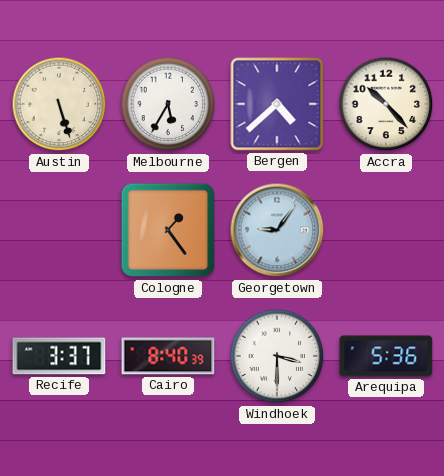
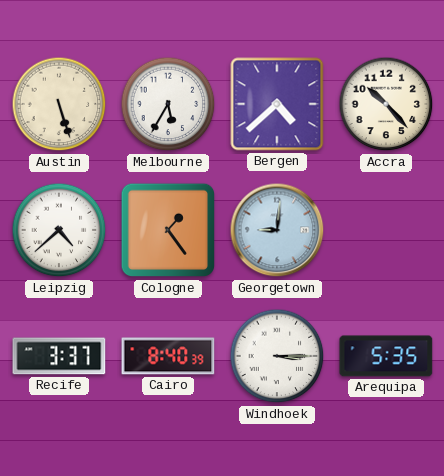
Leipzig: none -> 4:38
Georgetown: 9:06 -> 9:01
Windhoek: 3:30 -> 3:15
Arequipa: 5:36 -> 5:35
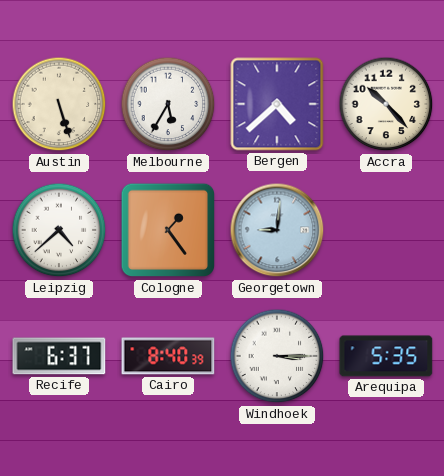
Recife: 3:37 -> 6:37
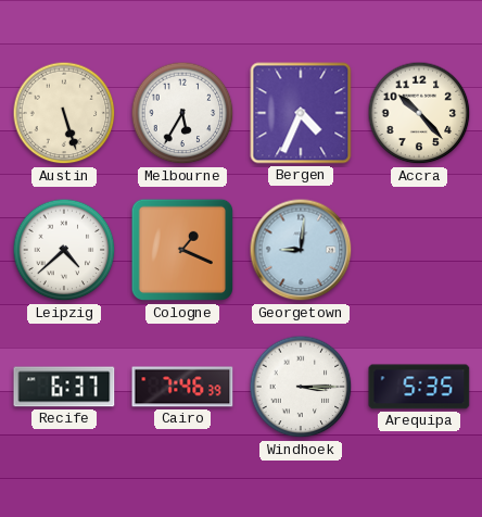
Bergen: 4:38 -> 4:34
Cologne: 1:24 -> 1:19
Cairo: 8:40 -> 7:46
